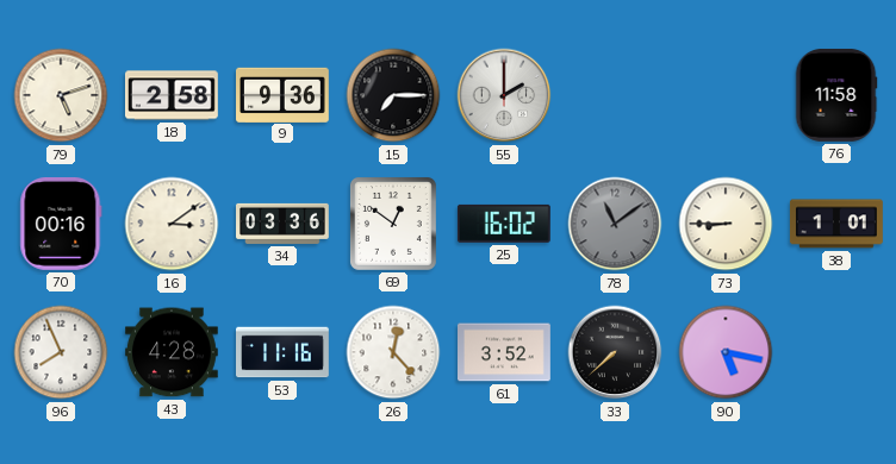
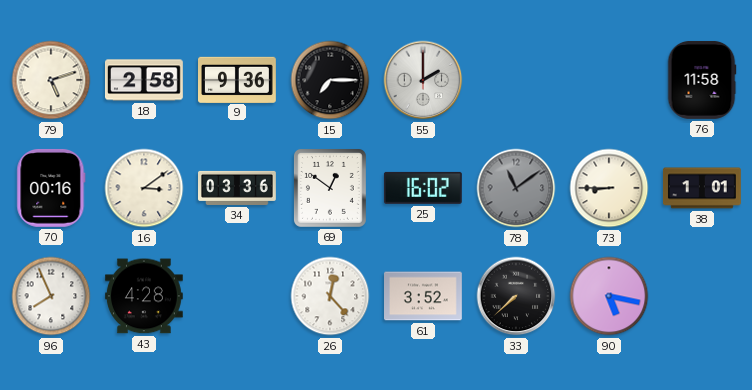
53: 11:16 -> none
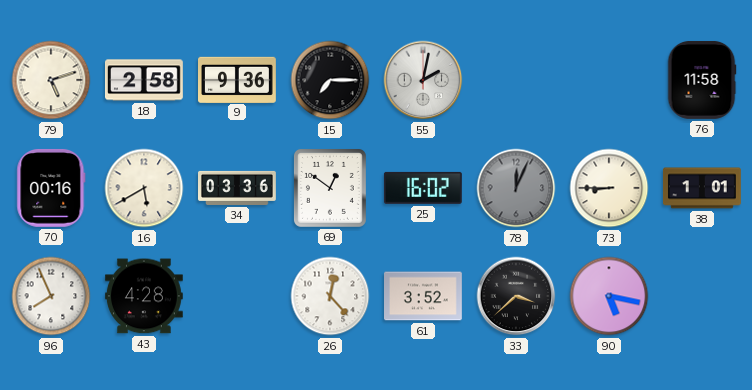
55: 2:00 -> 2:02
16: 3:09 -> 5:40
78: 11:09 -> 12:04
33: 7:38 -> 3:38
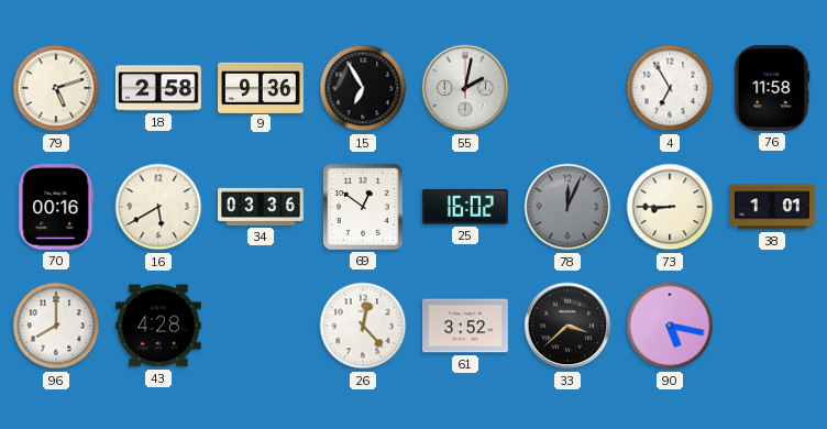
15: 7:15 -> 6:55
4: none -> 6:55
96: 7:56 -> 8:00
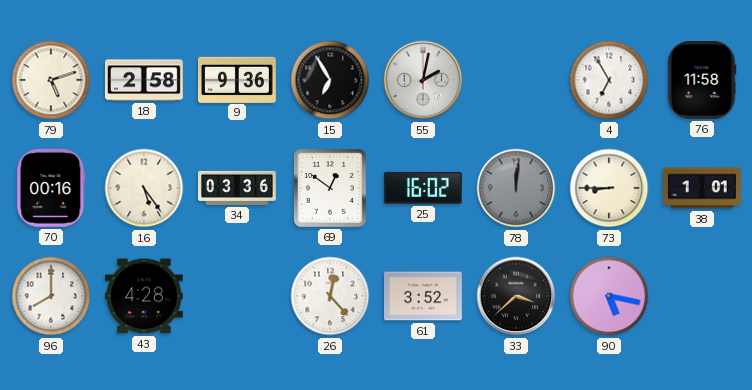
16: 5:40 -> 5:24
78: 12:04 -> 12:01
